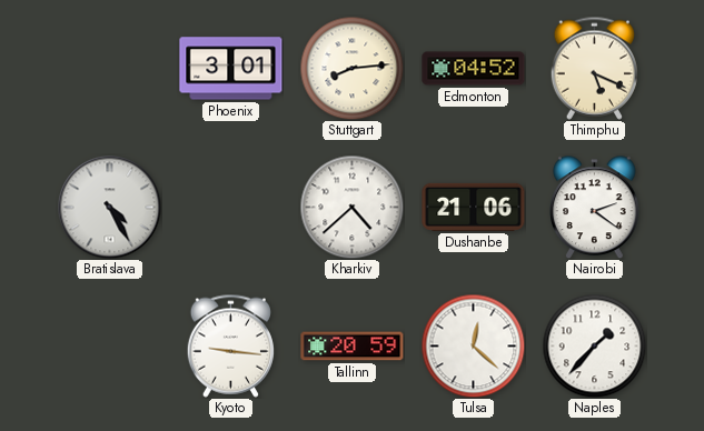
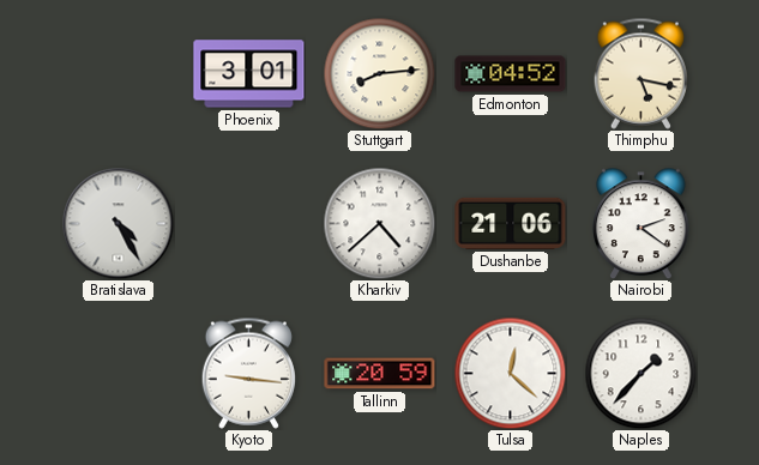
Thimphu: 5:19 -> 5:17
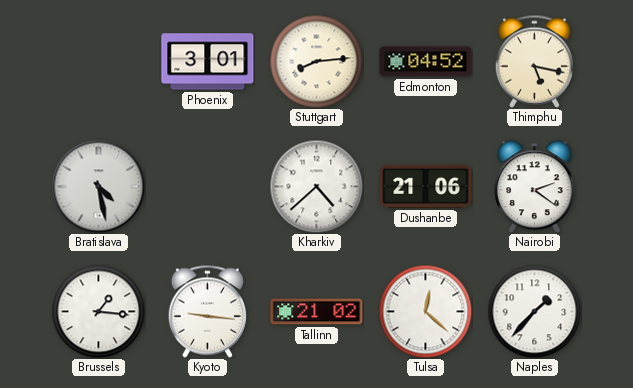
Bratislava: 4:25 -> 4:28
Brussels: none -> 1:16
Tallinn: 20:59 -> 21:02
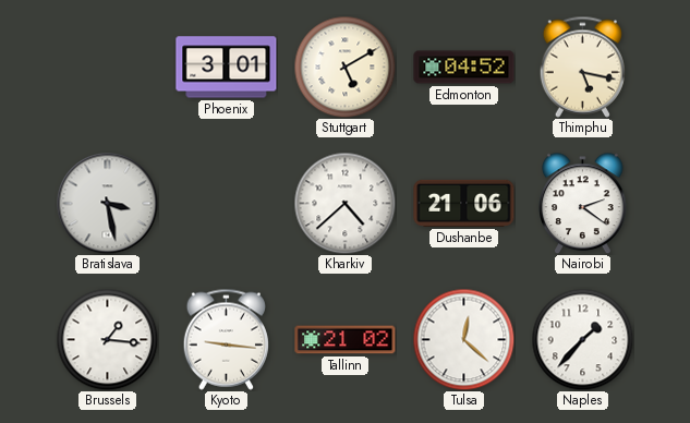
Stuttgart: 8:14 -> 5:10
Bratislava: 4:28 -> 3:28
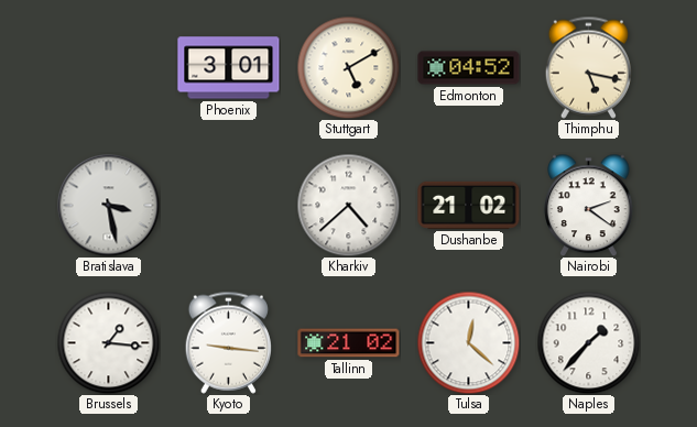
Dushanbe: 21:06 -> 21:02
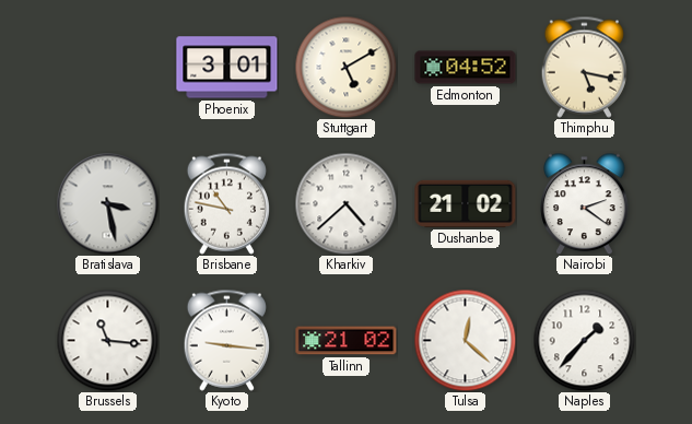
Brisbane: none -> 10:47
Brussels: 1:16 -> 11:16
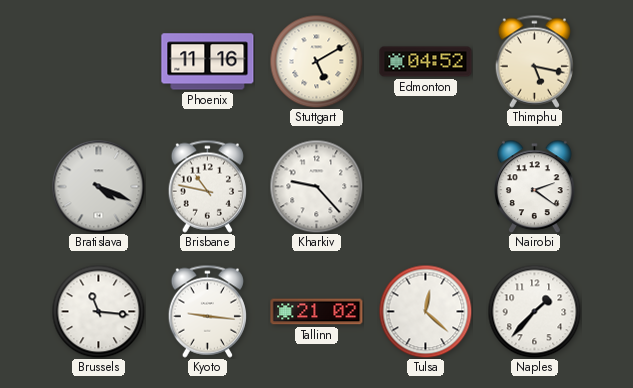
Phoenix: 3:01 -> 11:16
Bratislava: 3:28 -> 4:19
Kharkiv: 4:38 -> 9:23
Dushanbe: 21:02 -> none
